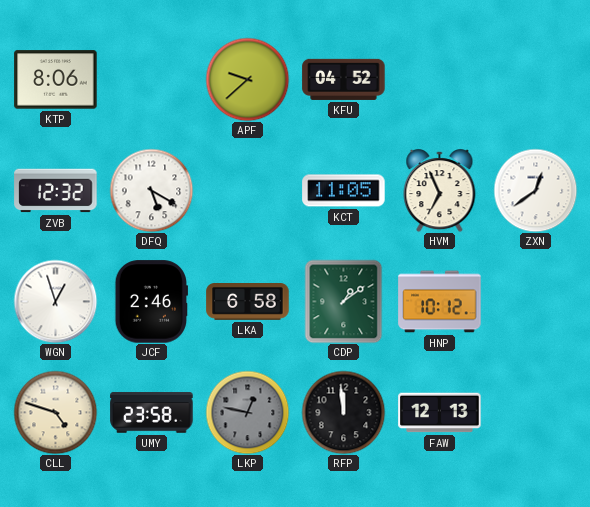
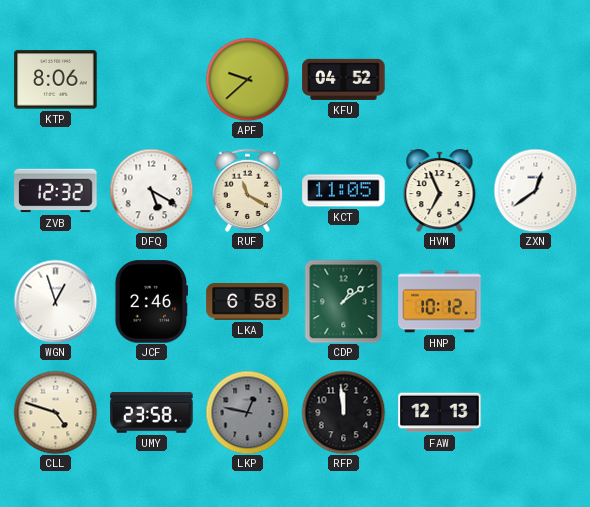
RUF: none -> 11:20
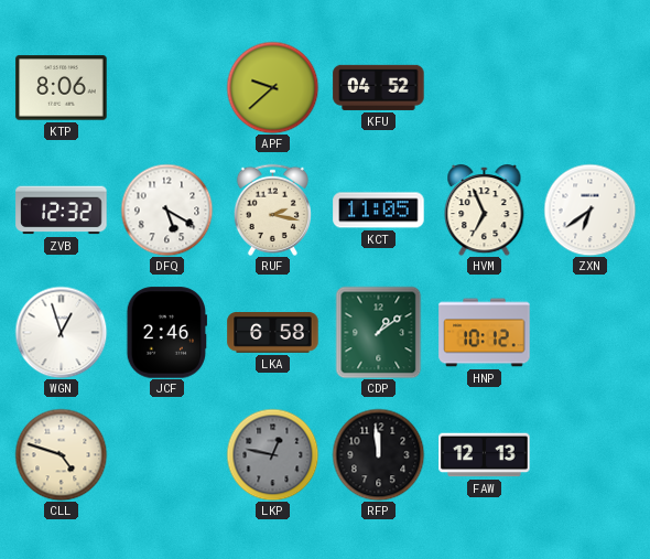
RUF: 11:20 -> 2:17
ZXN: 12:39 -> 6:39
UMY: 23:58 -> none
